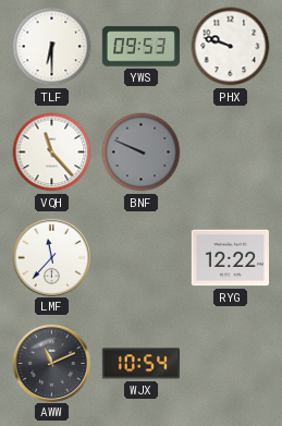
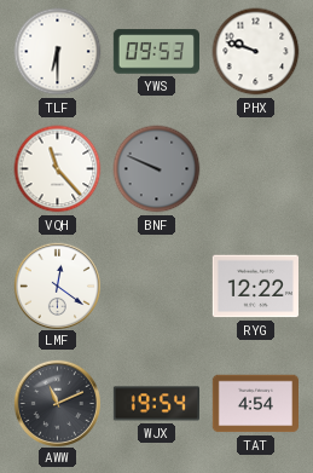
LMF: 11:37 -> 12:21
WJX: 10:54 -> 19:54
TAT: none -> 4:54
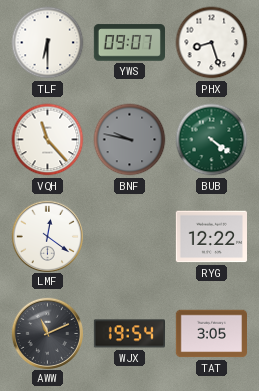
YWS: 09:53 -> 09:07
PHX: 9:48 -> 8:27
BNF: 9:49 -> 9:47
BUB: none -> 4:21
TAT: 4:54 -> 3:05
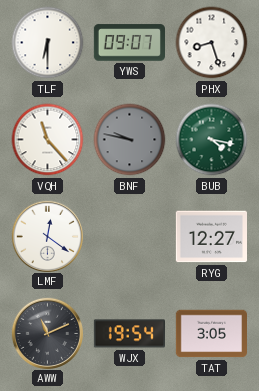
BUB: 4:21 -> 4:17
RYG: 12:22 -> 12:27
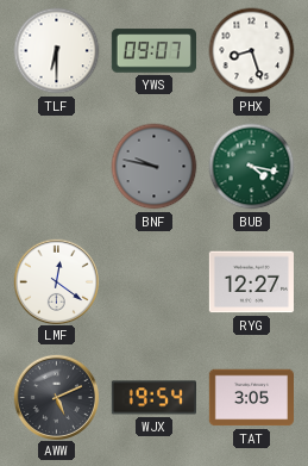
VQH: 11:23 -> none
AWW: 11:11 -> 5:11
